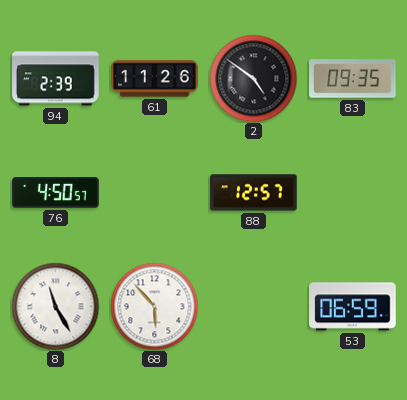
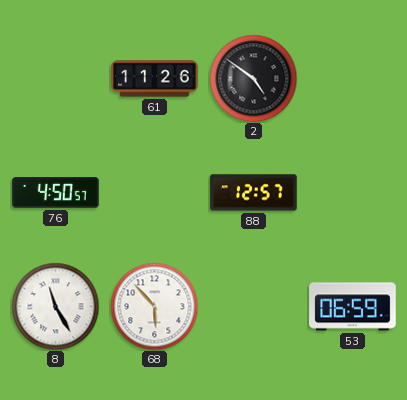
94: 2:39 -> none
83: 09:35 -> none
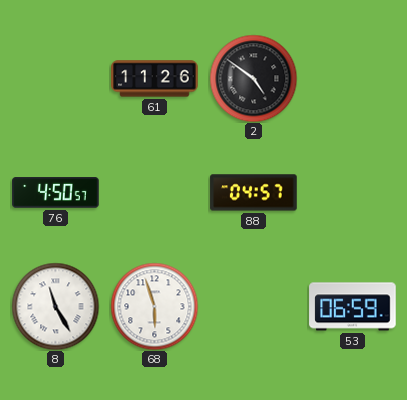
88: 12:57 -> 04:57
68: 5:53 -> 5:57
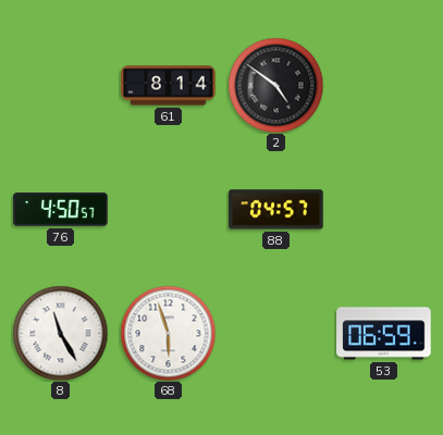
61: 11:26 -> 8:14
